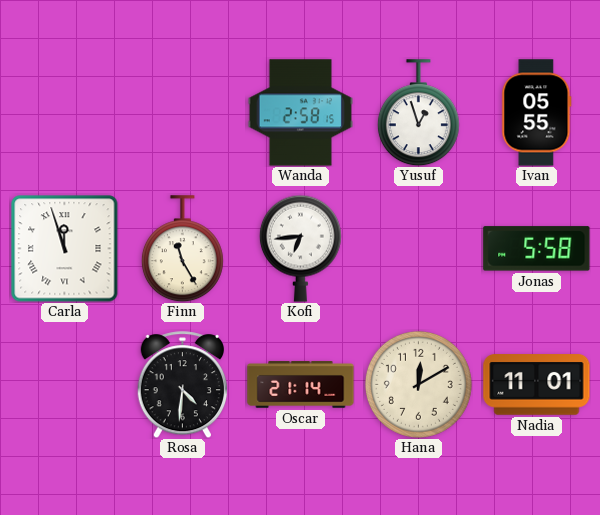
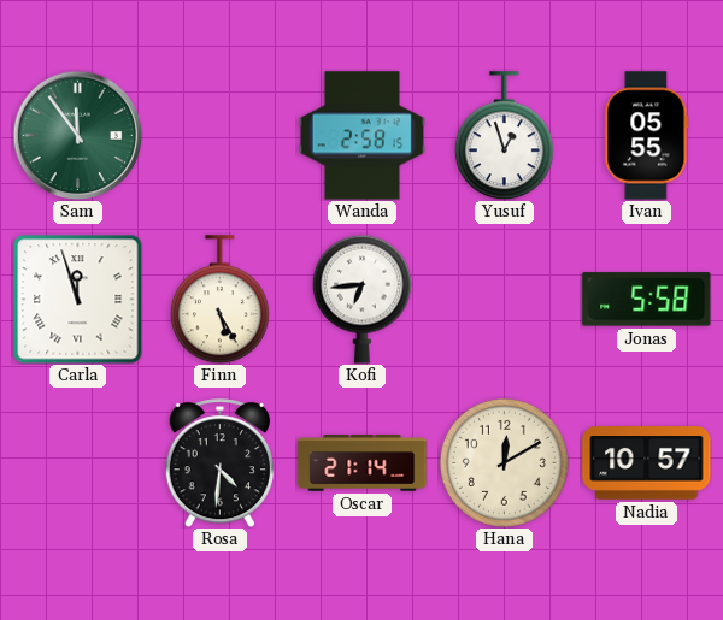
Sam: none -> 11:54
Finn: 11:25 -> 5:25
Nadia: 11:01 -> 10:57
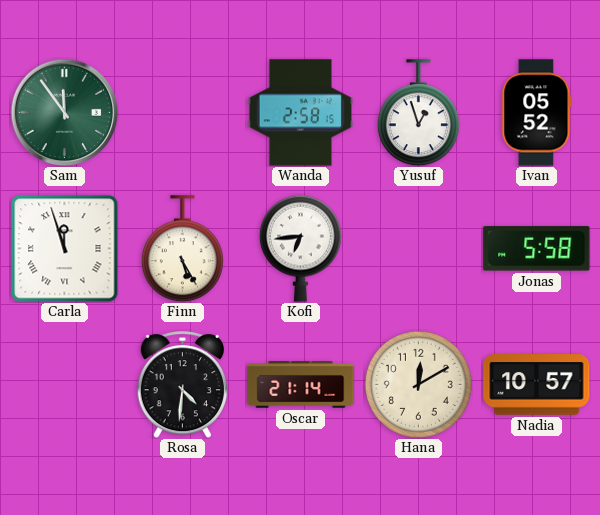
Ivan: 05:55 -> 05:52
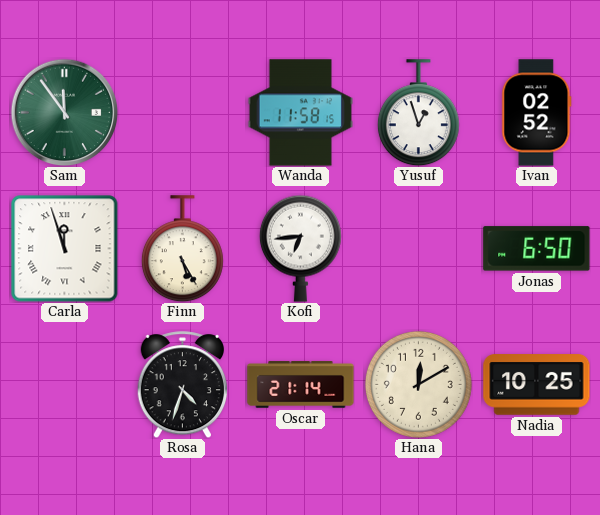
Wanda: 2:58 -> 11:58
Ivan: 05:52 -> 02:52
Jonas: 5:58 -> 6:50
Rosa: 4:31 -> 4:33
Nadia: 10:57 -> 10:25
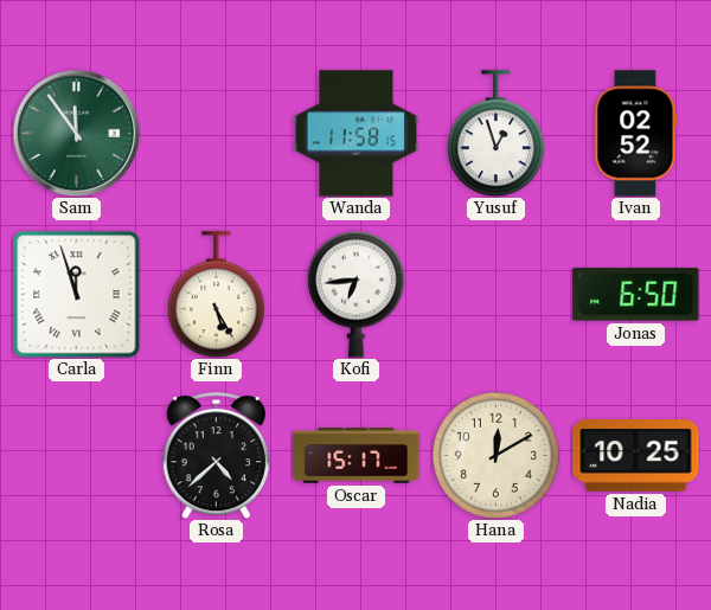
Rosa: 4:33 -> 4:38
Oscar: 21:14 -> 15:17
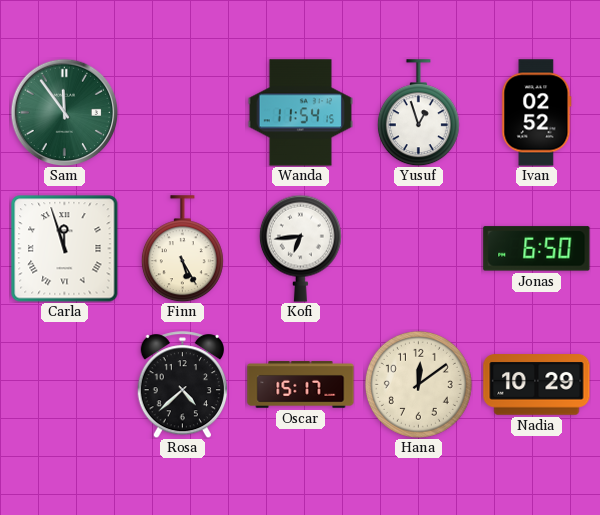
Wanda: 11:58 -> 11:54
Hana: 12:10 -> 12:09
Nadia: 10:25 -> 10:29
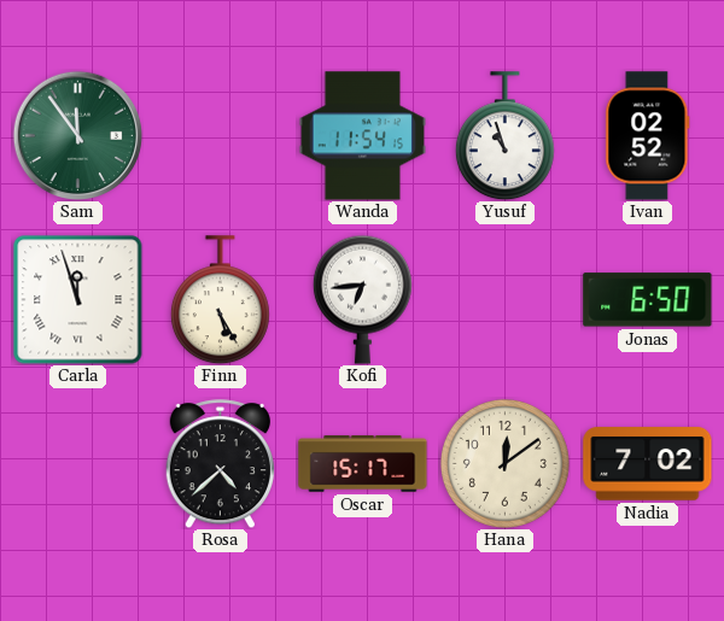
Yusuf: 12:57 -> 10:57
Nadia: 10:29 -> 7:02
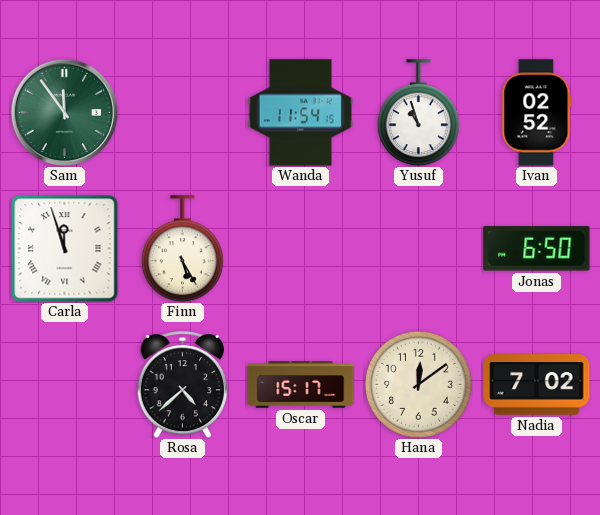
Kofi: 6:44 -> none
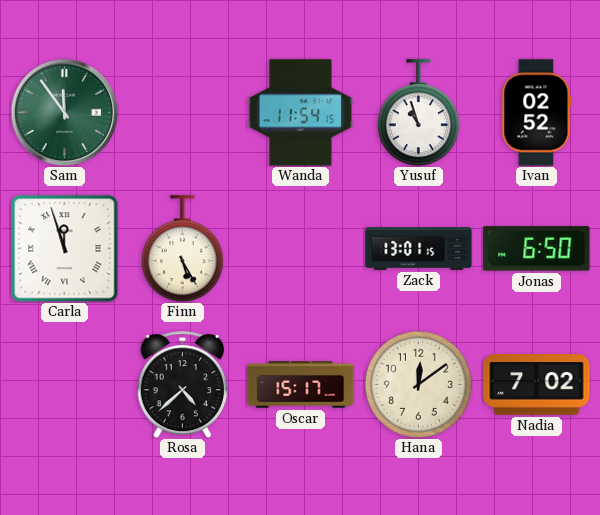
Zack: none -> 13:01
